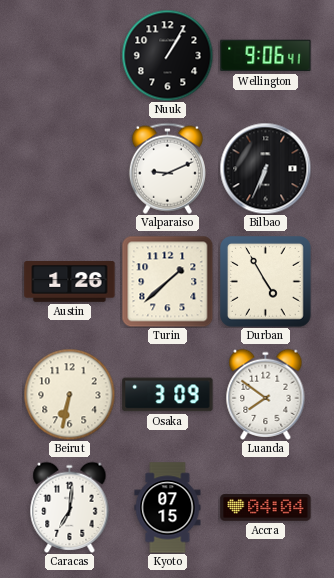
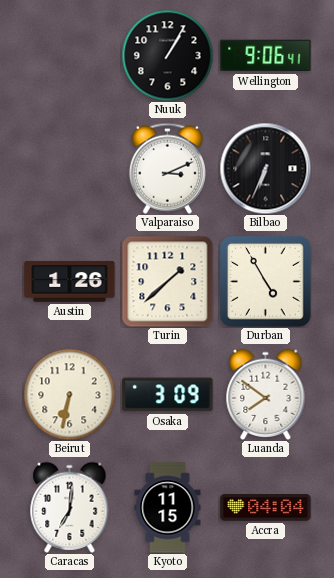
Valparaiso: 9:11 -> 3:11
Kyoto: 07:15 -> 11:15
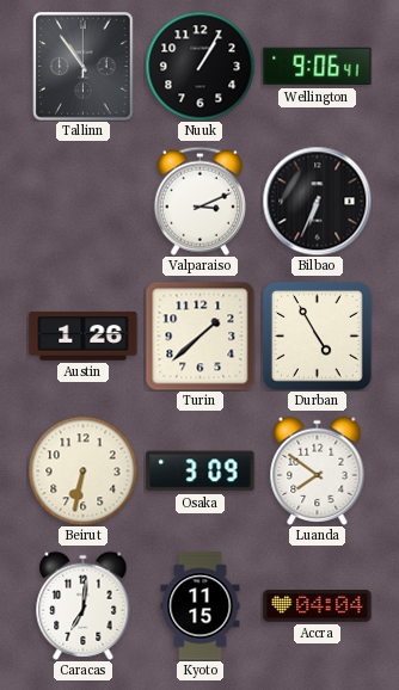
Tallinn: none -> 10:54
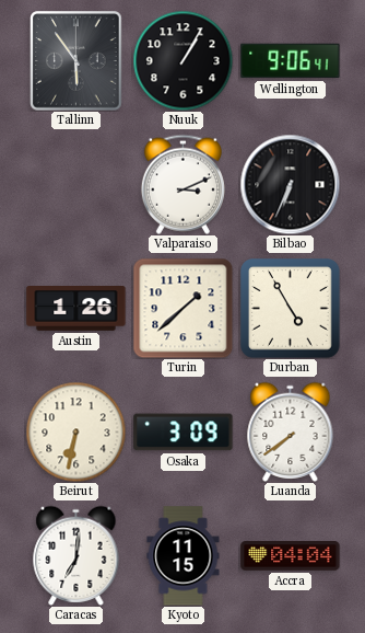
Tallinn: 10:54 -> 5:54
Luanda: 7:51 -> 7:39
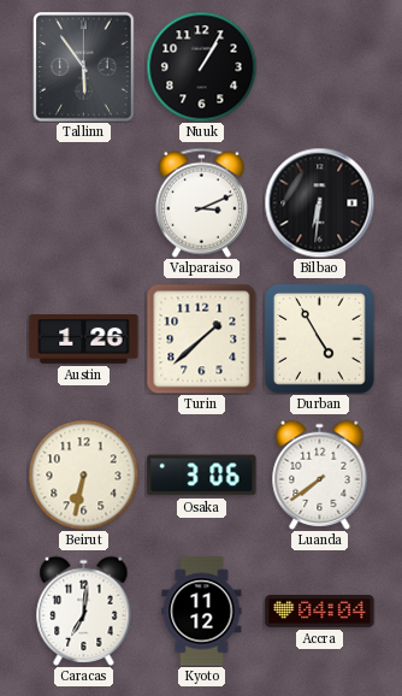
Wellington: 9:06 -> none
Bilbao: 6:34 -> 6:31
Osaka: 3:09 -> 3:06
Kyoto: 11:15 -> 11:12
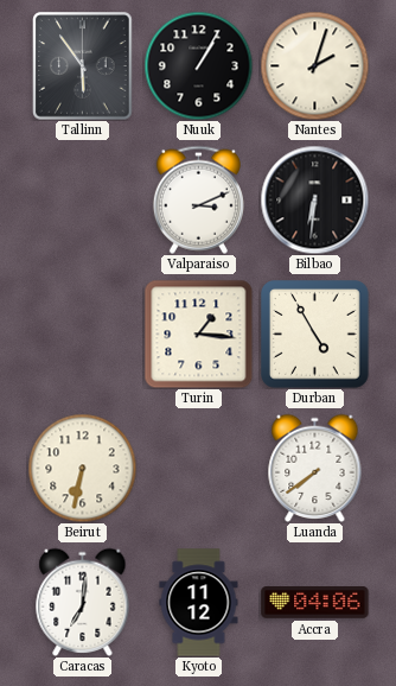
Nantes: none -> 2:03
Austin: 1:26 -> none
Turin: 1:38 -> 1:16
Osaka: 3:06 -> none
Accra: 04:04 -> 04:06
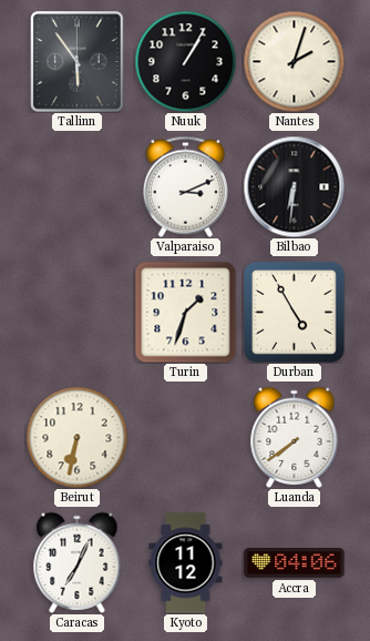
Turin: 1:16 -> 1:33
Caracas: 7:01 -> 7:04
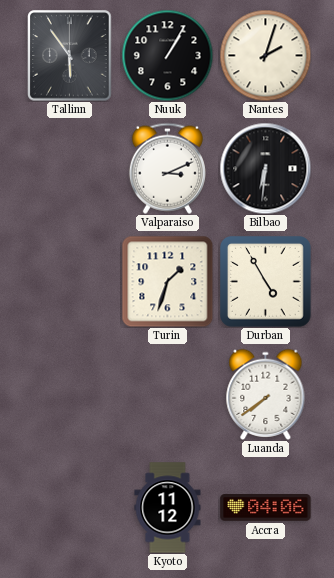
Beirut: 6:32 -> none
Caracas: 7:04 -> none
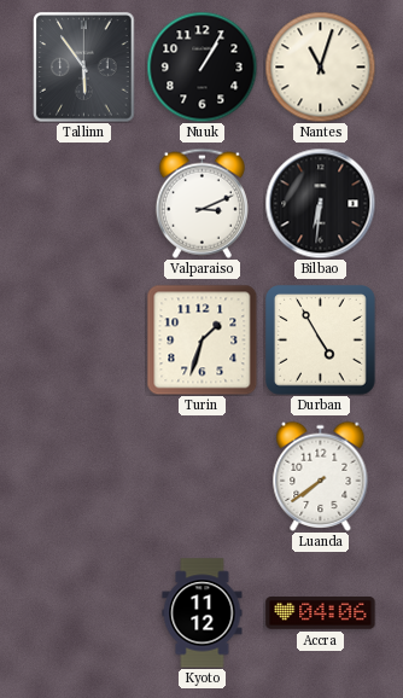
Nantes: 2:03 -> 11:03
